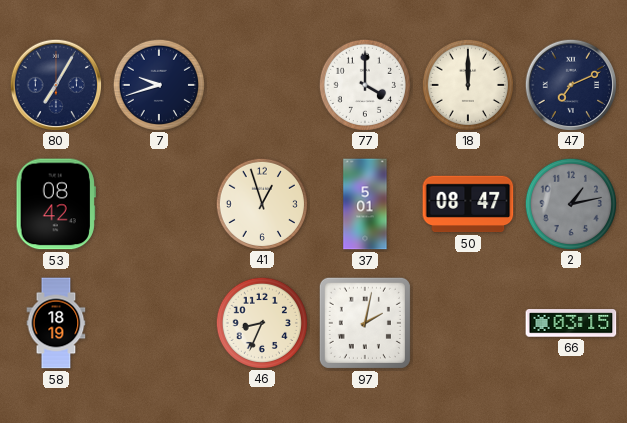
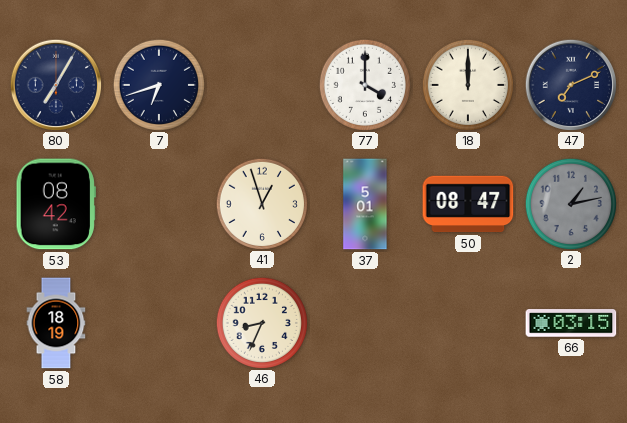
7: 9:42 -> 6:42
97: 2:02 -> none
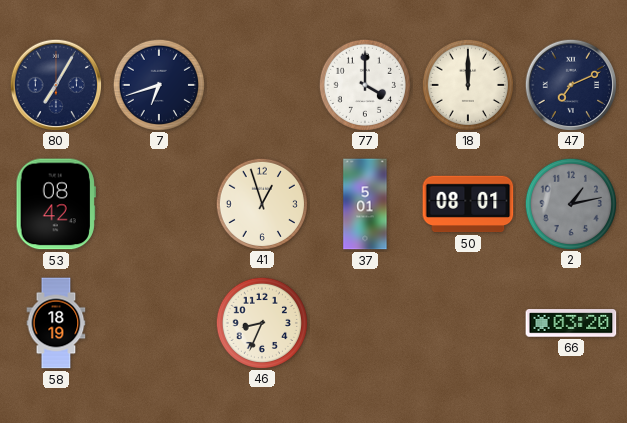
50: 08:47 -> 08:01
66: 03:15 -> 03:20
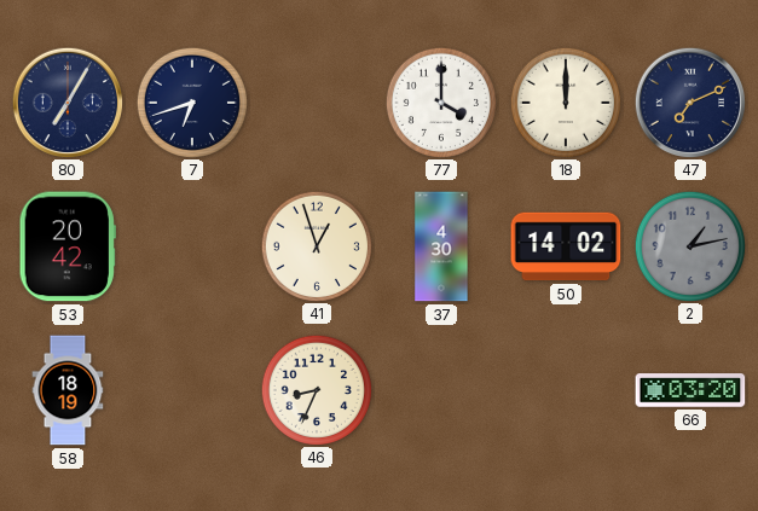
53: 08:42 -> 20:42
37: 5:01 -> 4:30
50: 08:01 -> 14:02
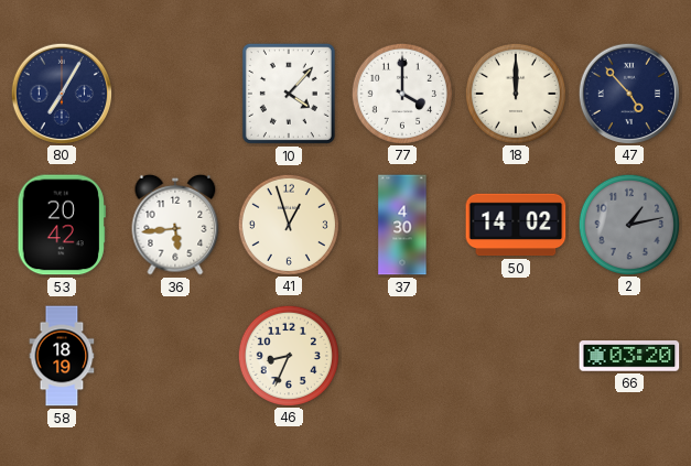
7: 6:42 -> none
10: none -> 4:07
47: 7:11 -> 4:53
36: none -> 5:44
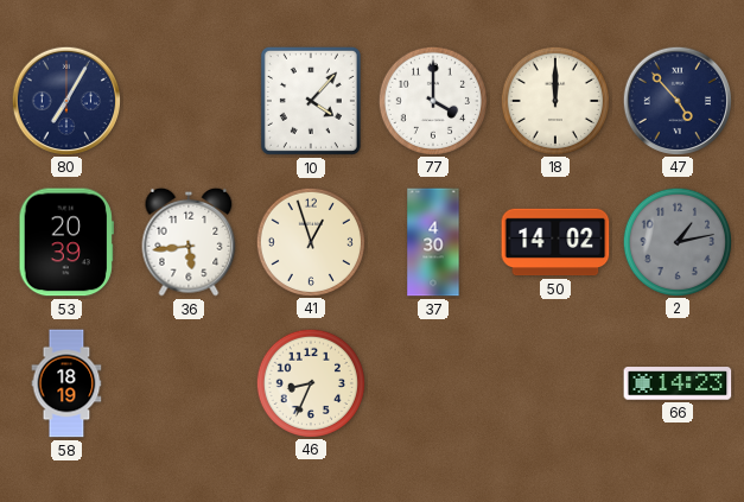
53: 20:42 -> 20:39
66: 03:20 -> 14:23
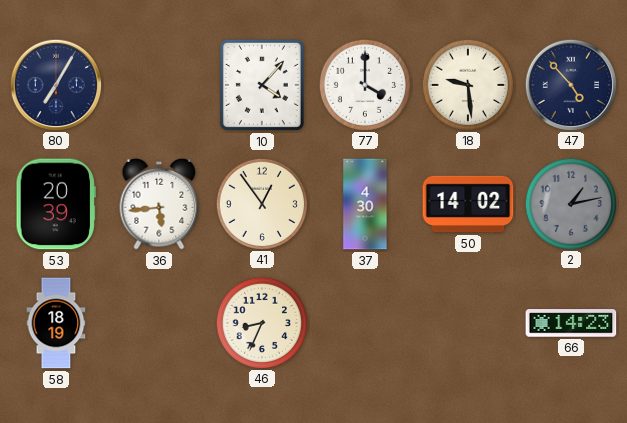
18: 12:00 -> 9:29
41: 12:57 -> 12:54
